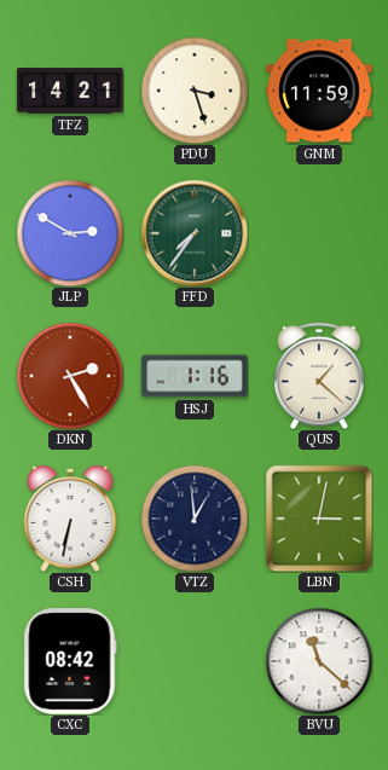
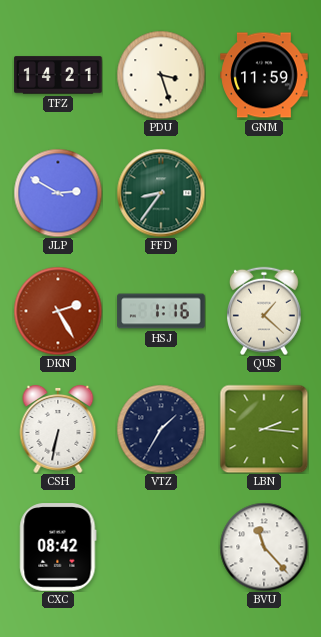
FFD: 7:36 -> 8:36
VTZ: 12:59 -> 1:35
LBN: 3:02 -> 2:16
BVU: 11:22 -> 11:23
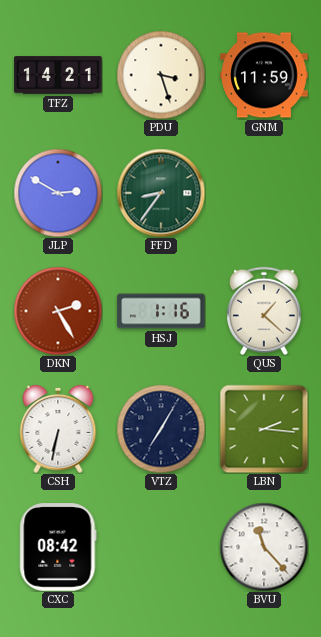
VTZ: 1:35 -> 7:05
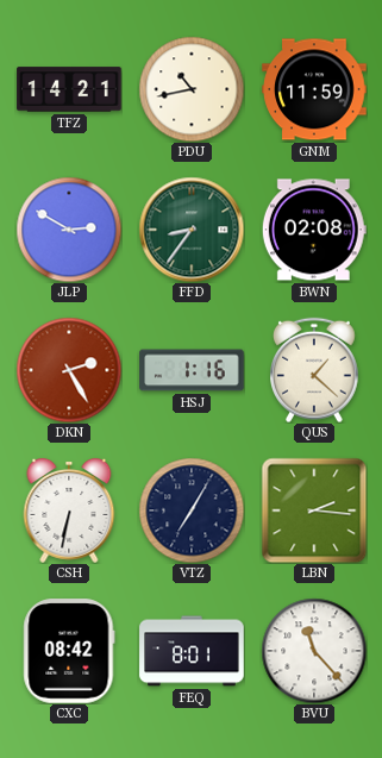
PDU: 3:27 -> 10:43
BWN: none -> 02:08
FEQ: none -> 8:01
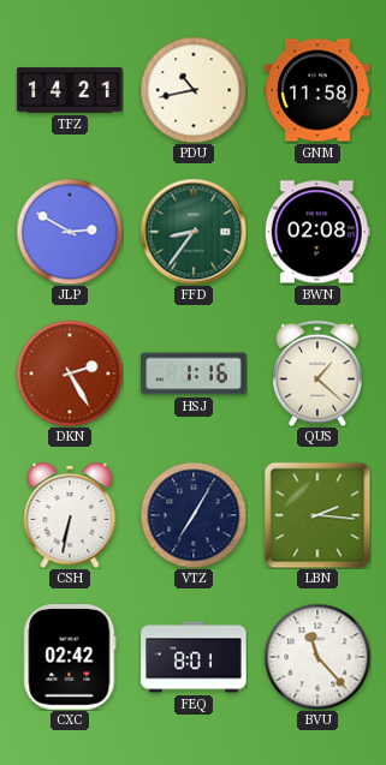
GNM: 11:59 -> 11:58
CXC: 08:42 -> 02:42
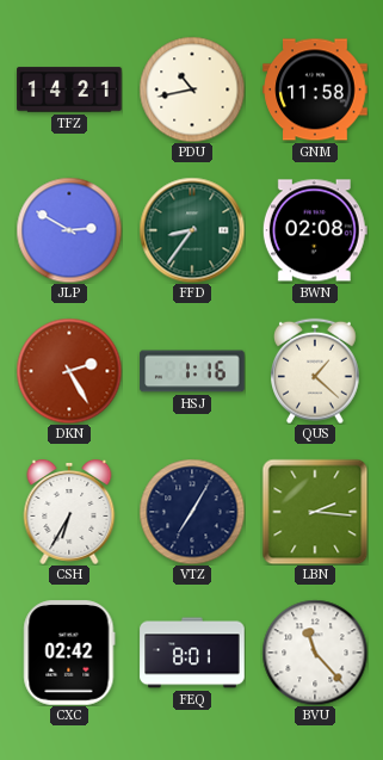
CSH: 6:32 -> 6:35
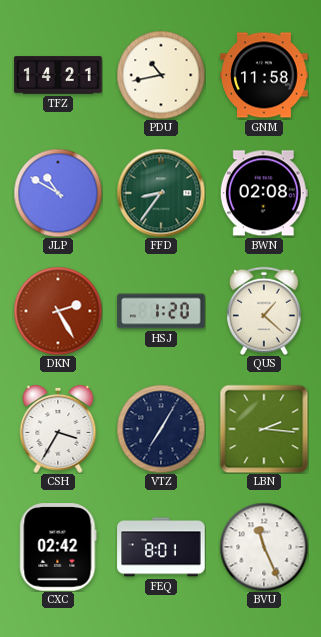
JLP: 2:50 -> 10:50
HSJ: 1:16 -> 1:20
CSH: 6:35 -> 3:35
BVU: 11:23 -> 11:26
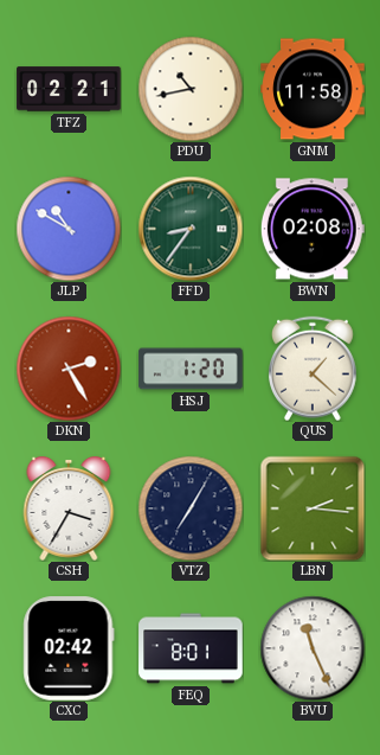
TFZ: 14:21 -> 02:21
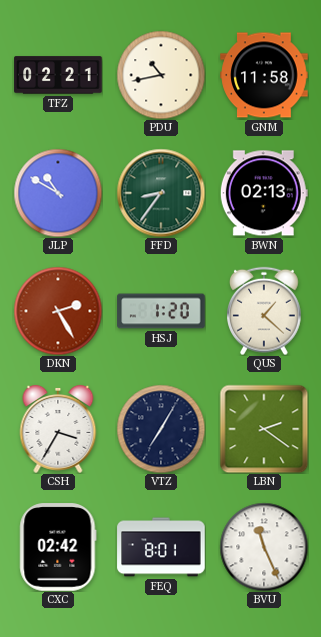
BWN: 02:08 -> 02:13
LBN: 2:16 -> 2:21
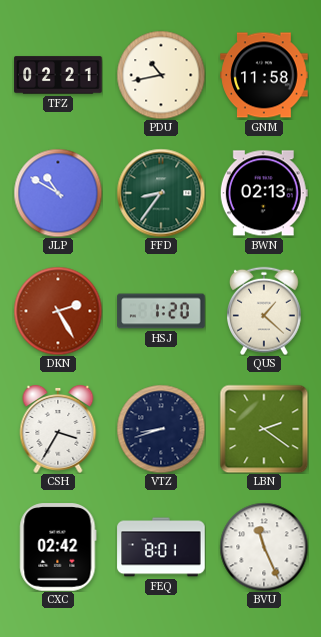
VTZ: 7:05 -> 8:42
